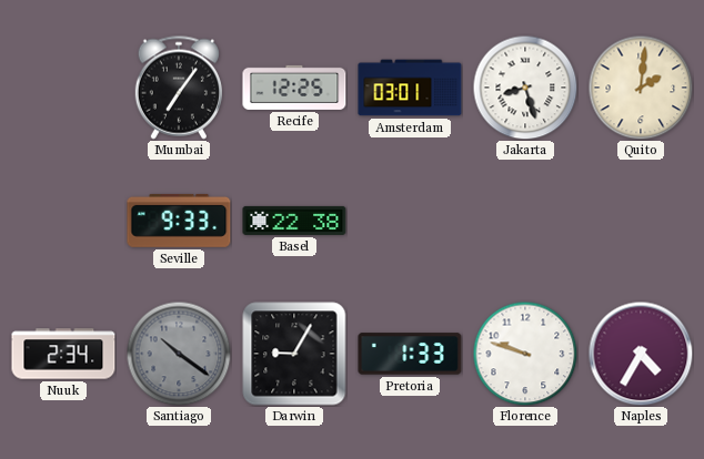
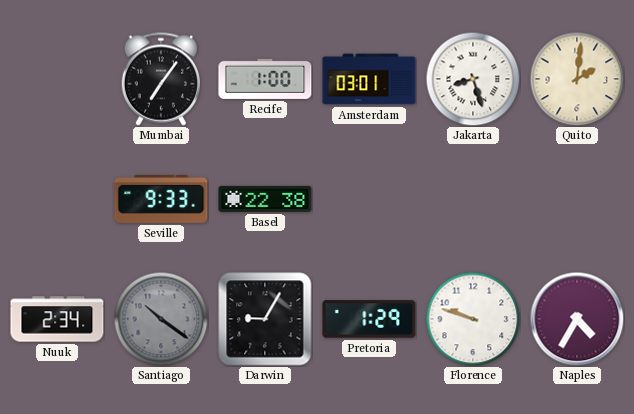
Recife: 12:25 -> 1:00
Pretoria: 1:33 -> 1:29
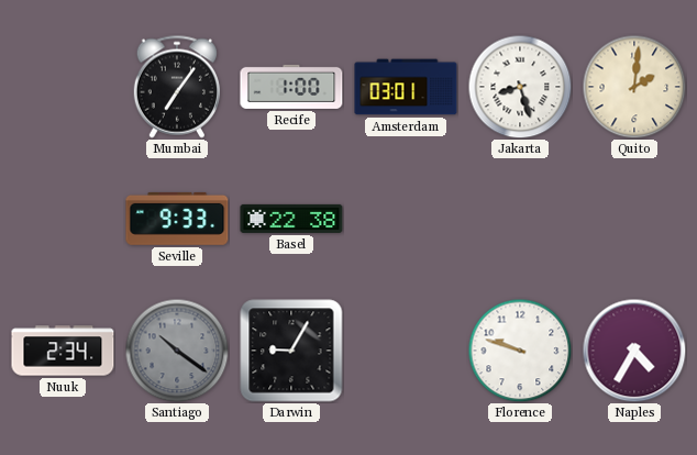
Pretoria: 1:29 -> none
